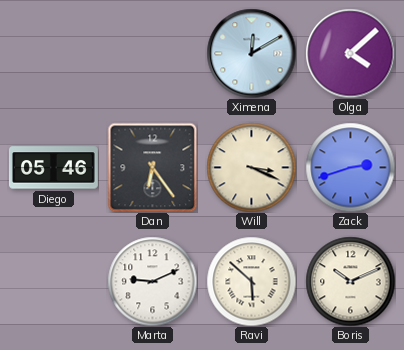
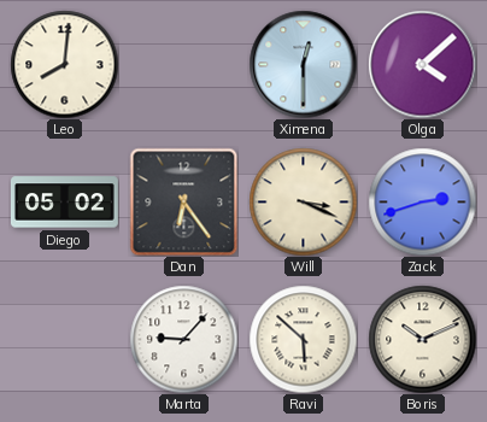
Leo: none -> 8:01
Ximena: 12:10 -> 12:30
Diego: 05:46 -> 05:02
Marta: 9:11 -> 9:07
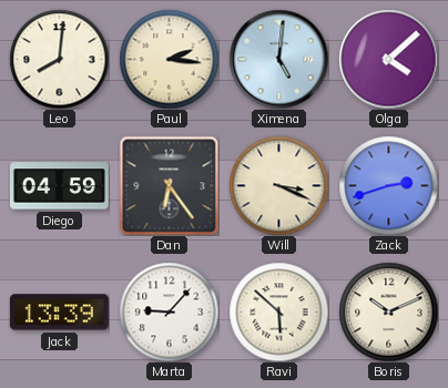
Paul: none -> 2:16
Ximena: 12:30 -> 5:01
Diego: 05:02 -> 04:59
Jack: none -> 13:39
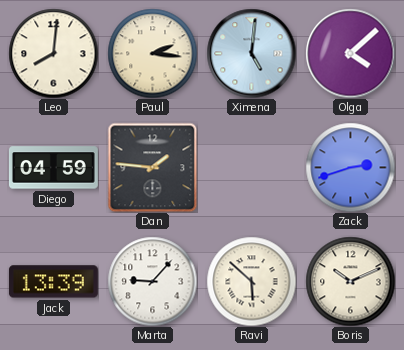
Dan: 6:24 -> 1:46
Will: 3:19 -> none
